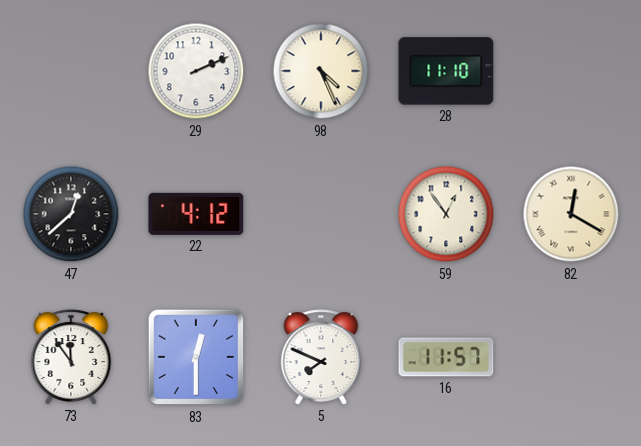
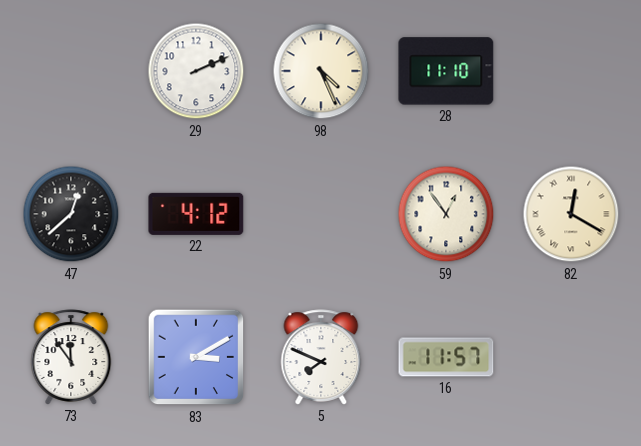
83: 12:30 -> 3:10
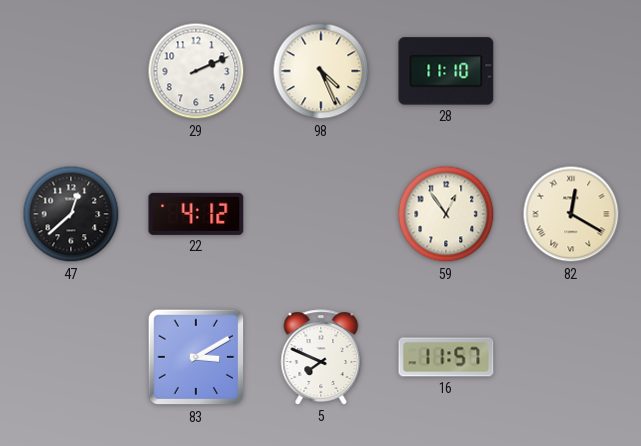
73: 11:54 -> none
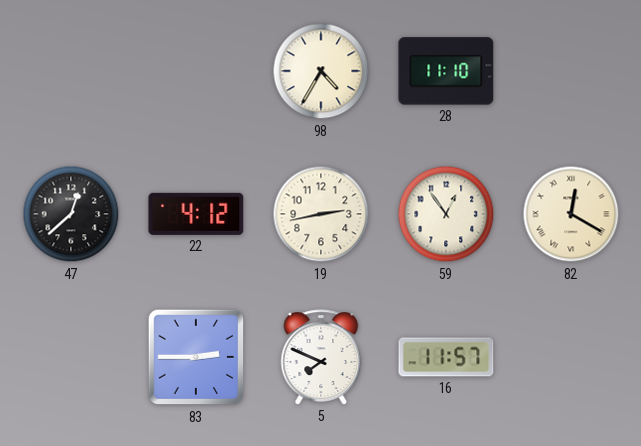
29: 2:11 -> none
98: 4:26 -> 4:35
19: none -> 2:43
83: 3:10 -> 2:45
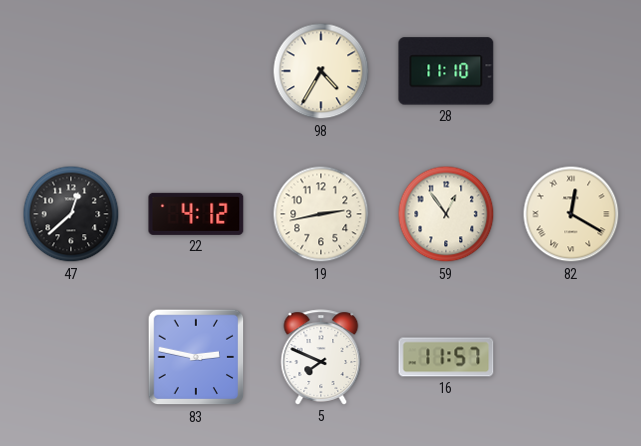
83: 2:45 -> 2:47
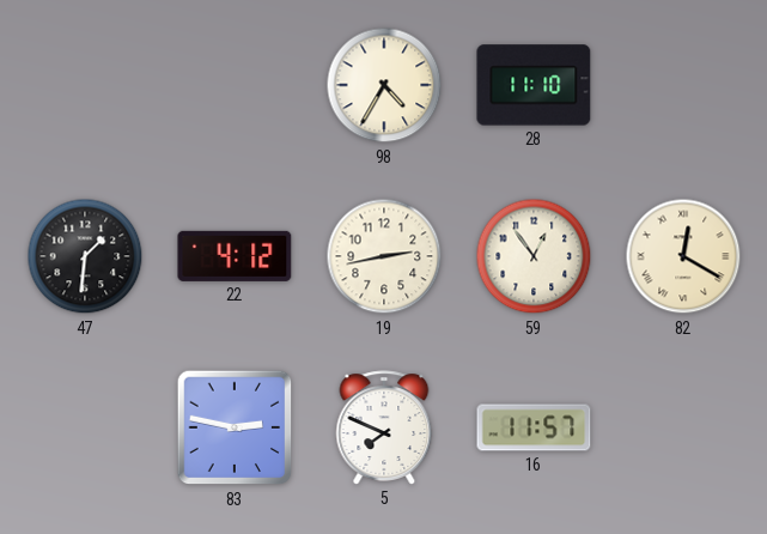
47: 12:38 -> 1:31
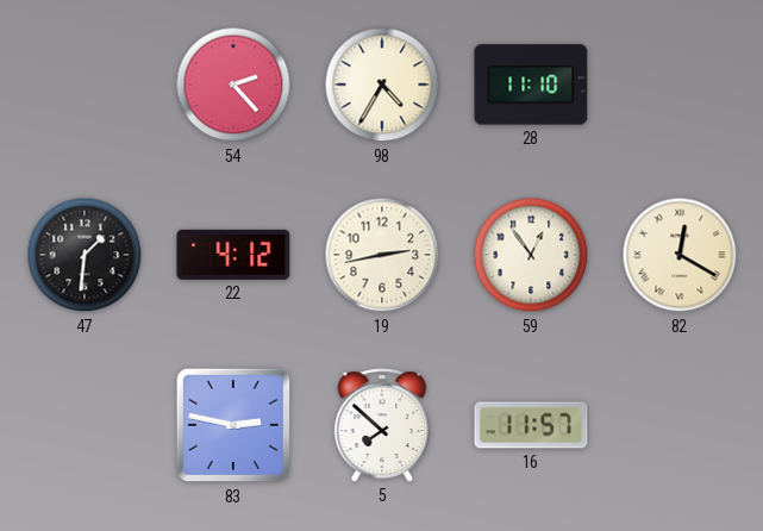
54: none -> 2:23
5: 7:49 -> 7:52
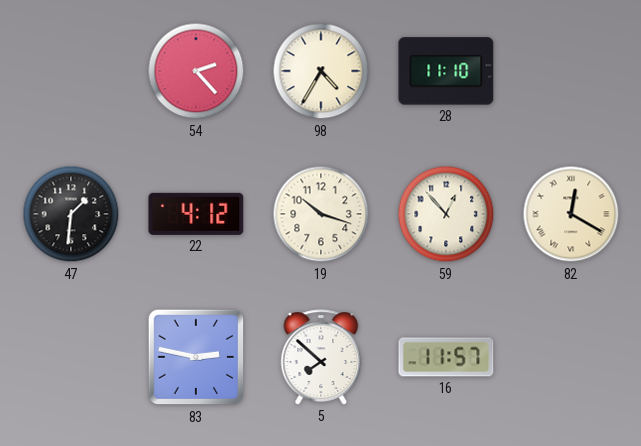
19: 2:43 -> 10:18
59: 12:54 -> 12:53
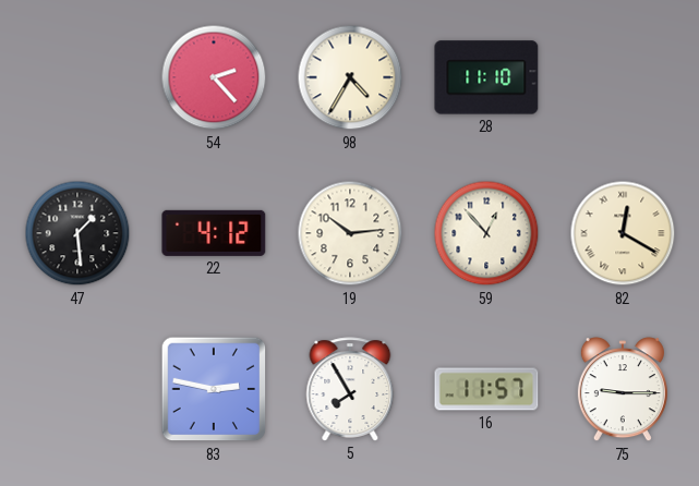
47: 1:31 -> 1:29
19: 10:18 -> 10:14
5: 7:52 -> 7:55
75: none -> 9:15
